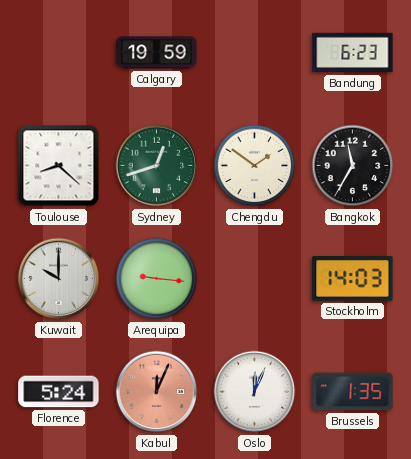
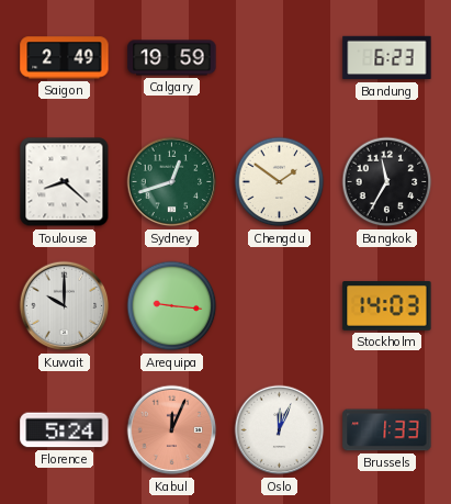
Saigon: none -> 2:49
Brussels: 1:35 -> 1:33
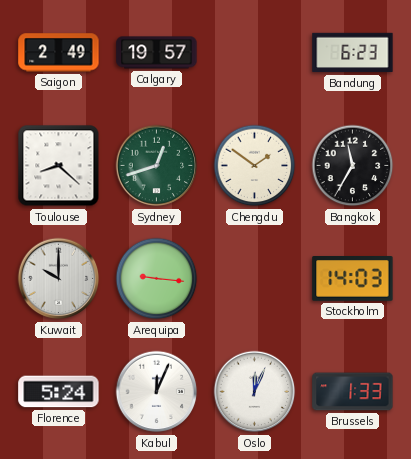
Calgary: 19:59 -> 19:57
Kabul dial: salmon -> white
